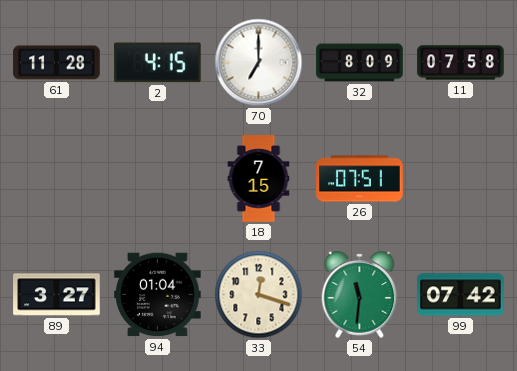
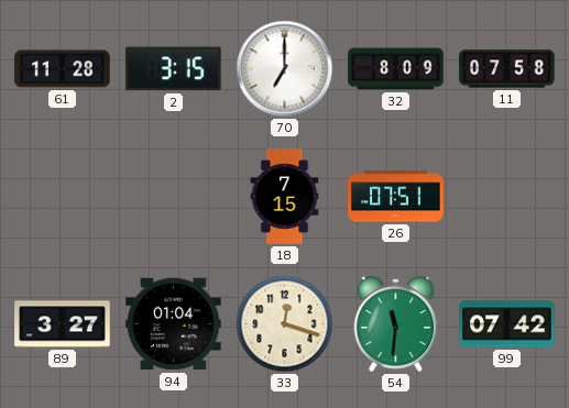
2: 4:15 -> 3:15
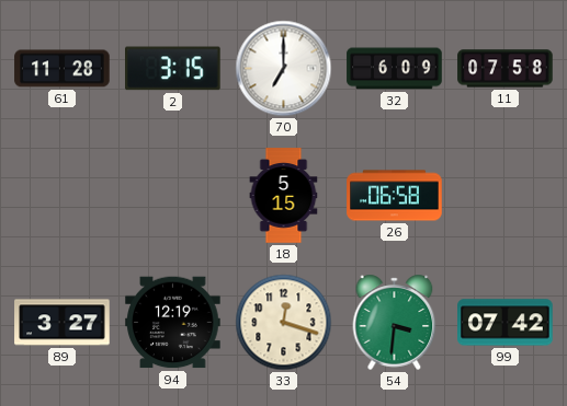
32: 8:09 -> 6:09
18: 7:15 -> 5:15
26: 07:51 -> 06:58
94: 01:04 -> 12:19
54: 11:31 -> 3:31
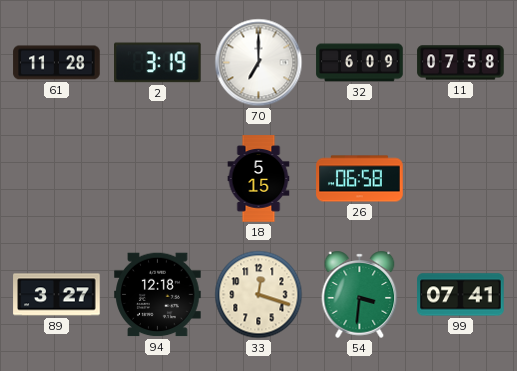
2: 3:15 -> 3:19
94: 12:19 -> 12:18
99: 07:42 -> 07:41
